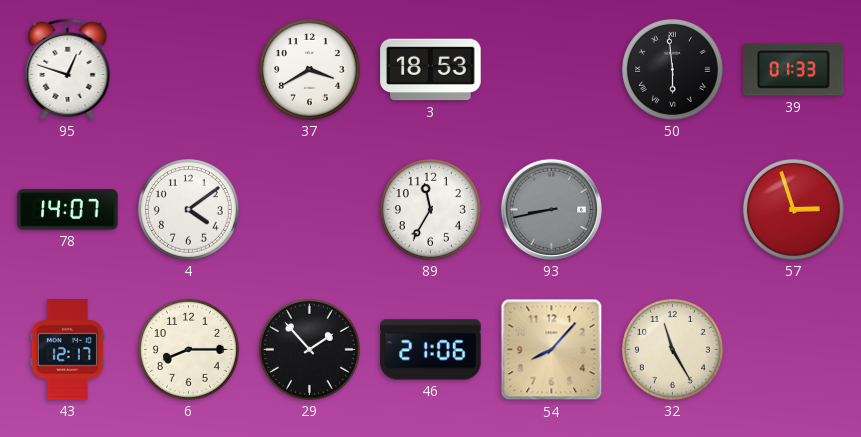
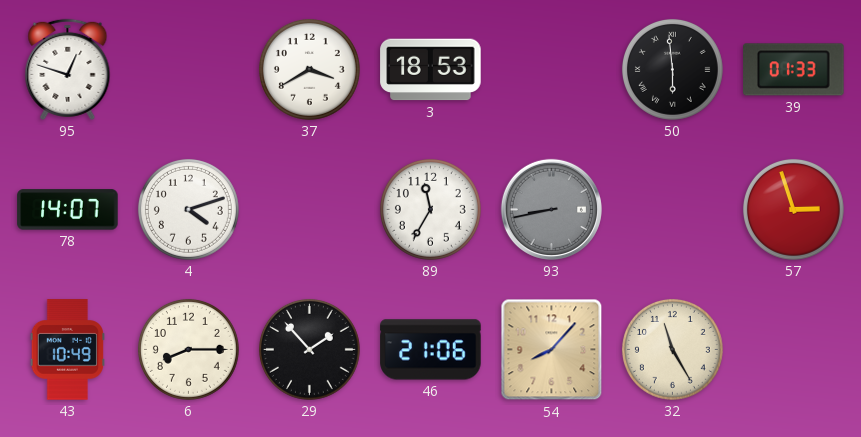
4: 4:09 -> 4:12
43: 12:17 -> 10:49
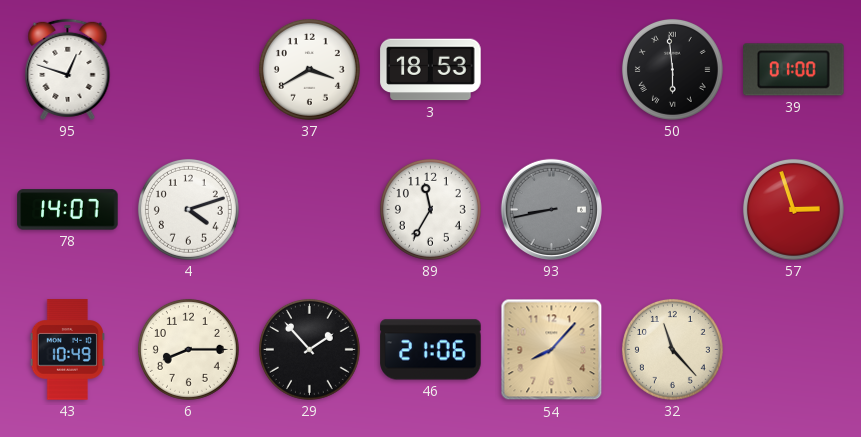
39: 01:33 -> 01:00
32: 11:25 -> 11:23
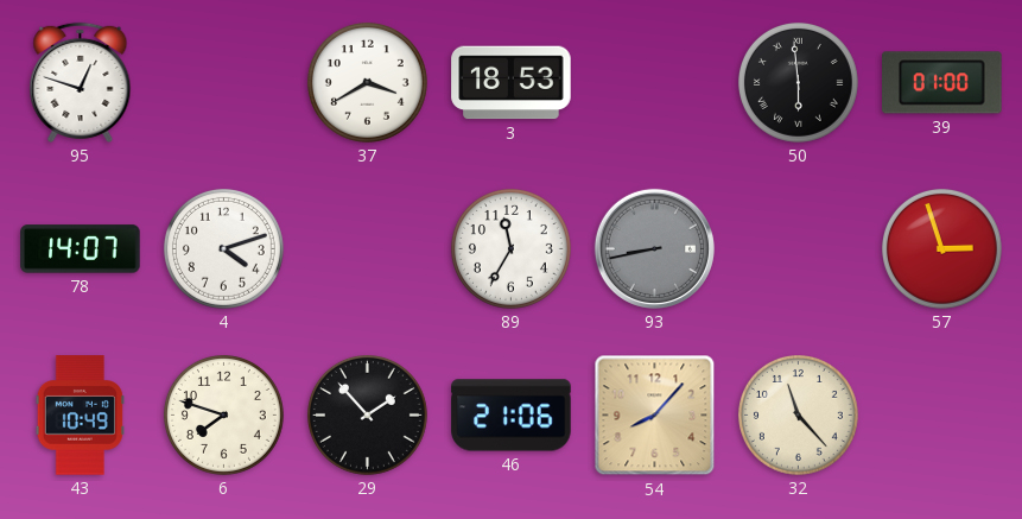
6: 8:15 -> 7:48
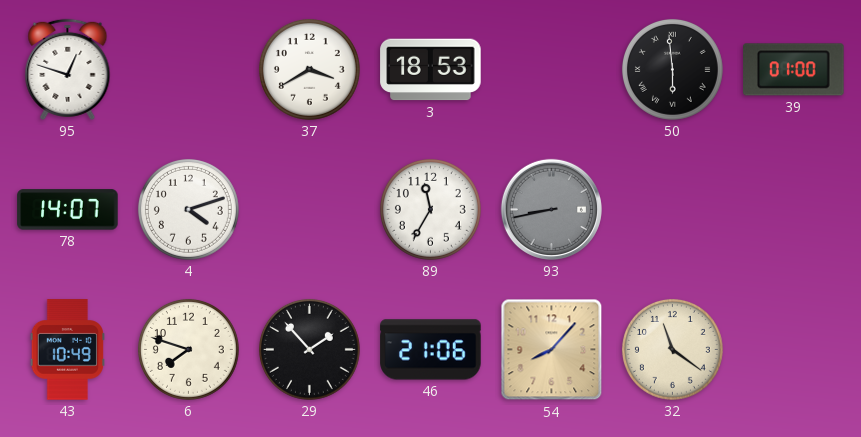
57: 2:57 -> none
32: 11:23 -> 11:21
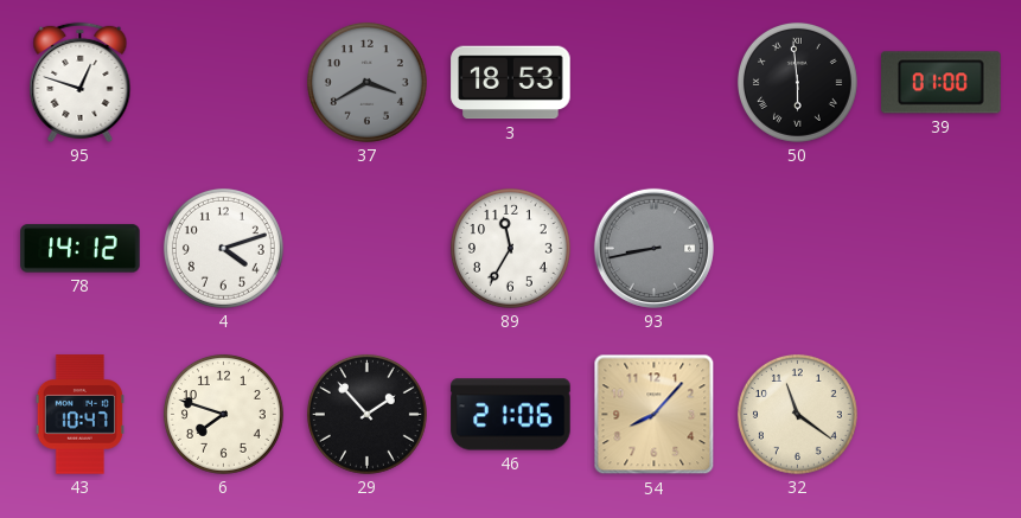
37 dial: white -> grey
78: 14:07 -> 14:12
43: 10:49 -> 10:47
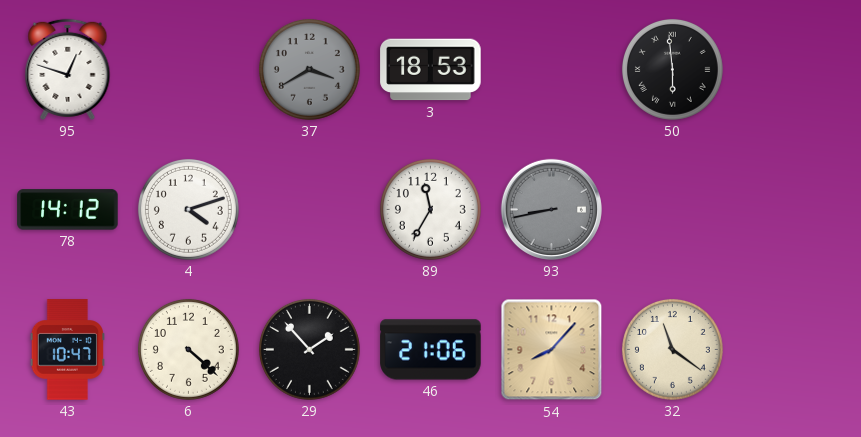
39: 01:00 -> none
6: 7:48 -> 4:22
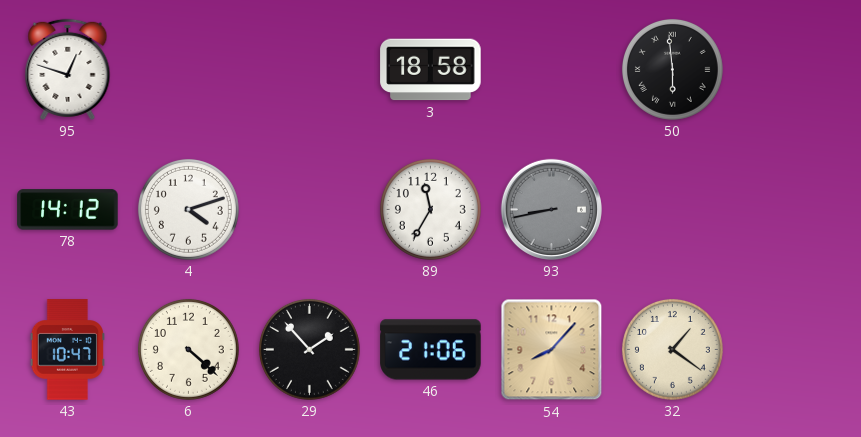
37: 3:40 -> none
3: 18:53 -> 18:58
32: 11:21 -> 1:21
